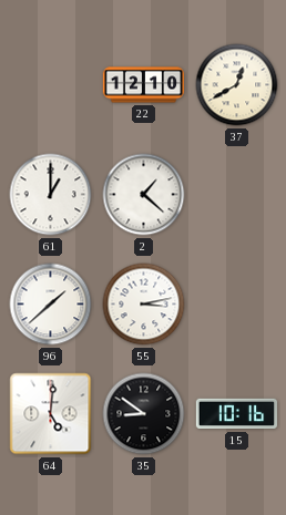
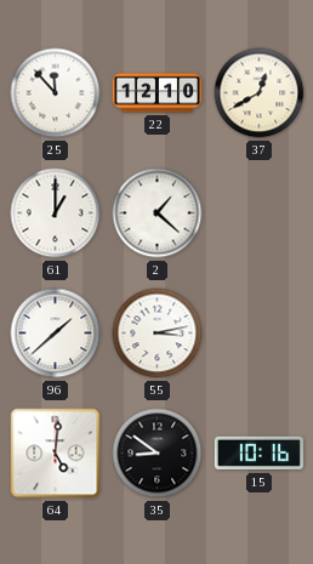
25: none -> 11:53
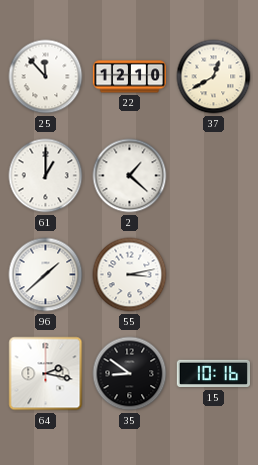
64: 5:01 -> 2:17
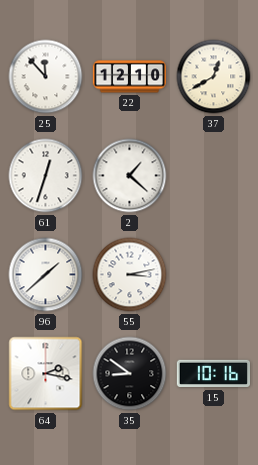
61: 1:00 -> 12:33
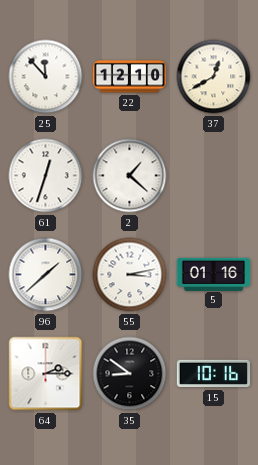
5: none -> 01:16
64: 2:17 -> 2:15
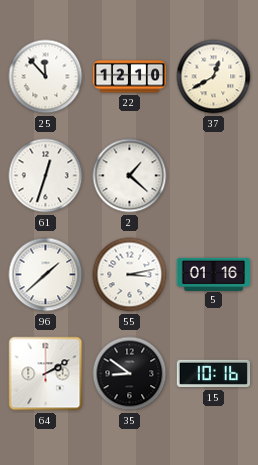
64: 2:15 -> 2:10
